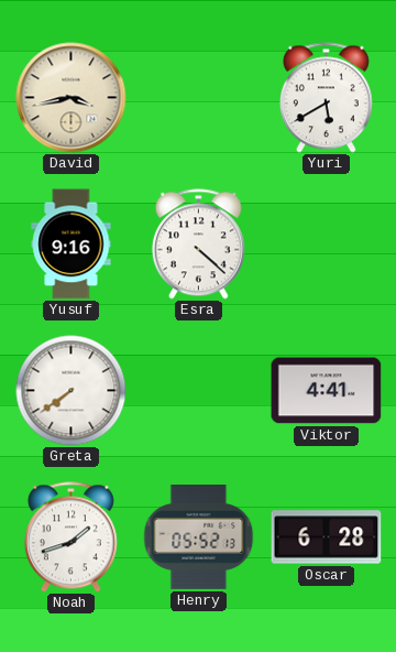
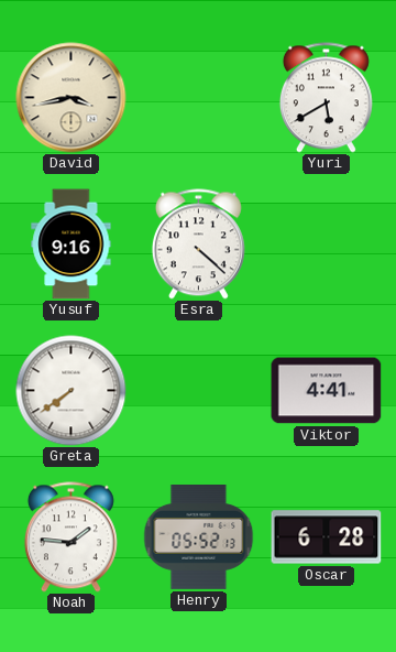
Noah: 1:42 -> 1:46
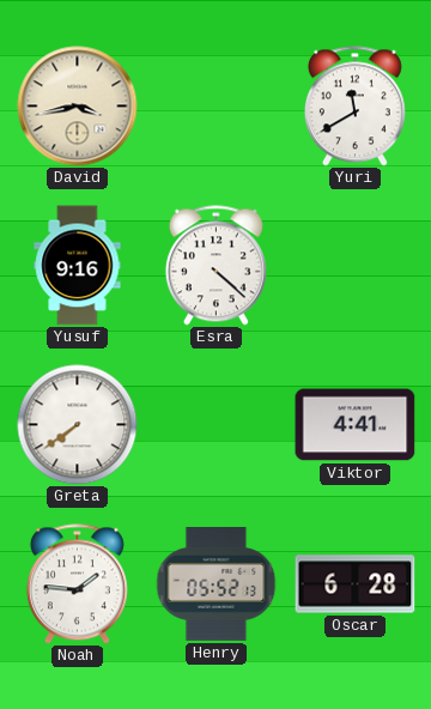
Yuri: 5:40 -> 11:40
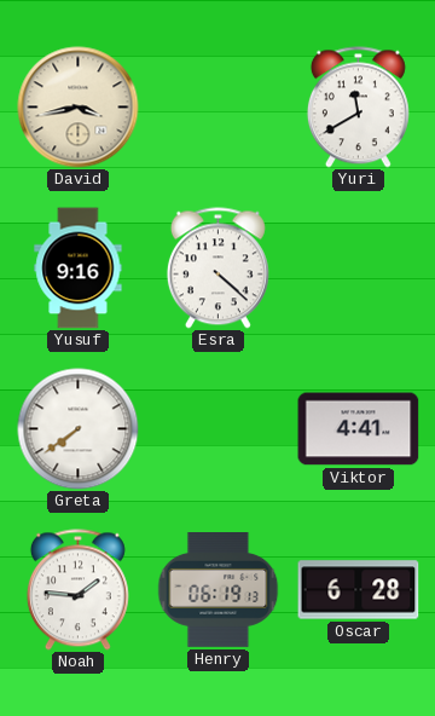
Henry: 05:52 -> 06:19
